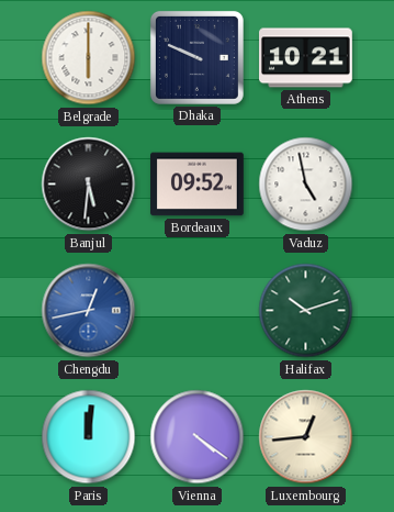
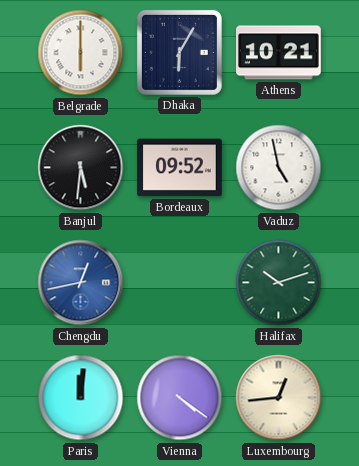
Dhaka: 9:49 -> 6:05
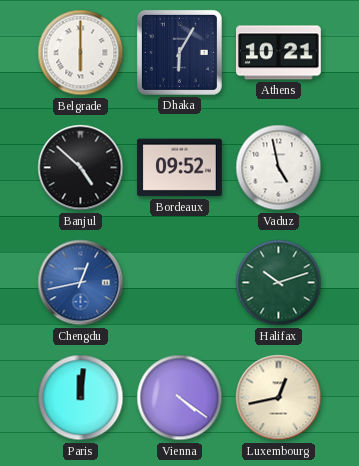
Banjul: 5:31 -> 4:52
Luxembourg: 12:44 -> 12:43
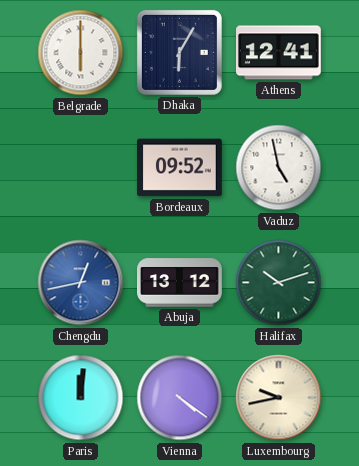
Athens: 10:21 -> 12:41
Banjul: 4:52 -> none
Abuja: none -> 13:12
Luxembourg: 12:43 -> 9:43
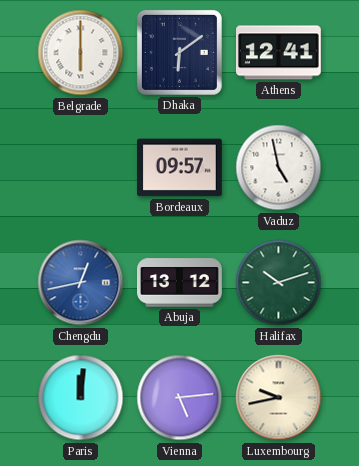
Dhaka: 6:05 -> 6:09
Bordeaux: 09:52 -> 09:57
Vienna: 4:21 -> 5:14
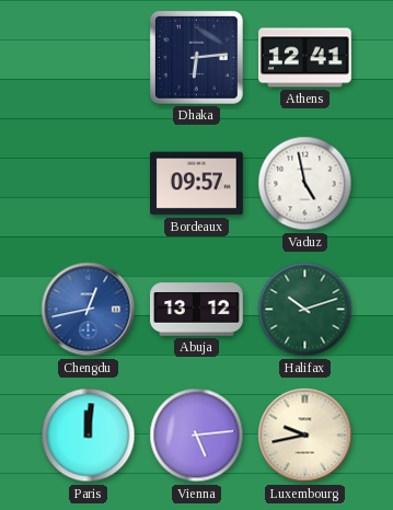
Belgrade: 6:00 -> none
Dhaka: 6:09 -> 6:14
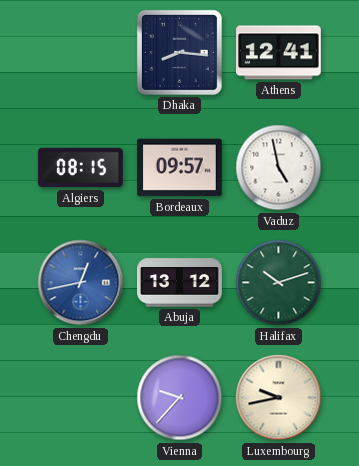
Dhaka: 6:14 -> 8:16
Algiers: none -> 08:15
Paris: 12:01 -> none
Vienna: 5:14 -> 9:37
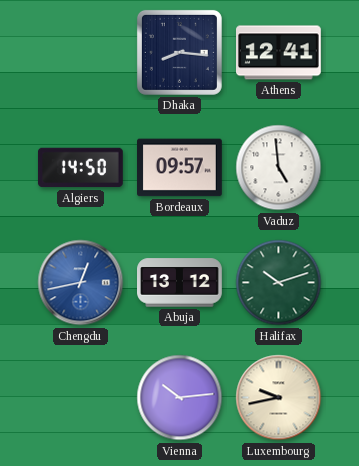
Algiers: 08:15 -> 14:50
Vaduz: 4:58 -> 4:59
Vienna: 9:37 -> 10:14
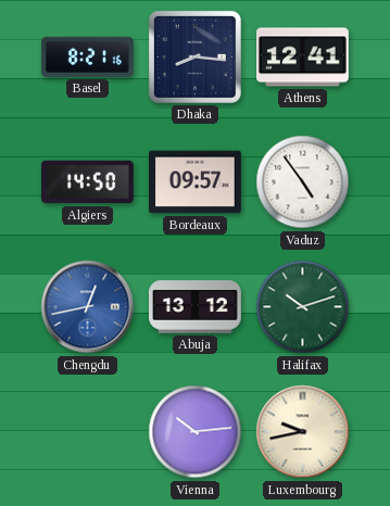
Basel: none -> 8:21
Vaduz: 4:59 -> 4:54
